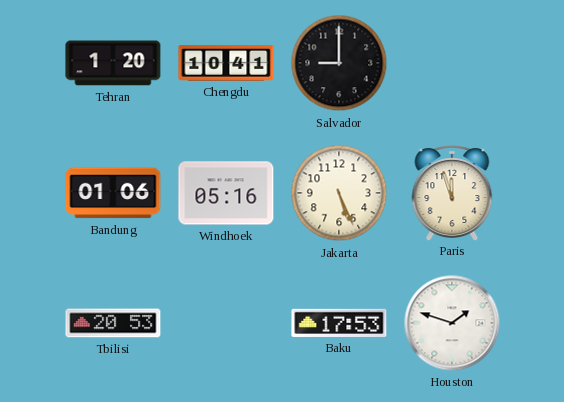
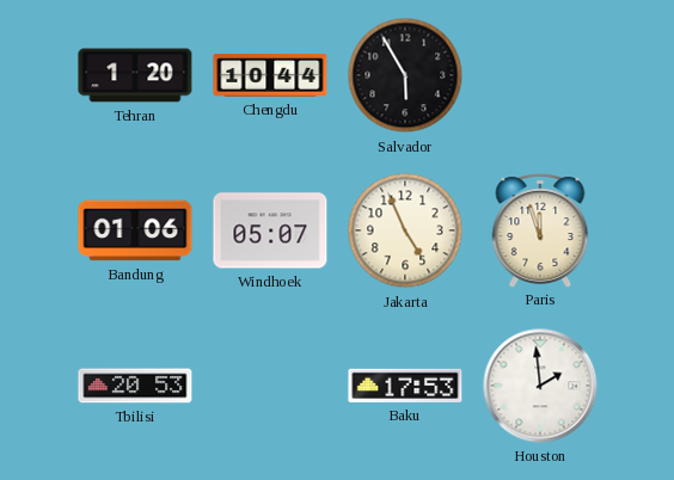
Chengdu: 10:41 -> 10:44
Salvador: 9:00 -> 5:55
Windhoek: 05:16 -> 05:07
Jakarta: 5:26 -> 4:56
Houston: 1:48 -> 1:59
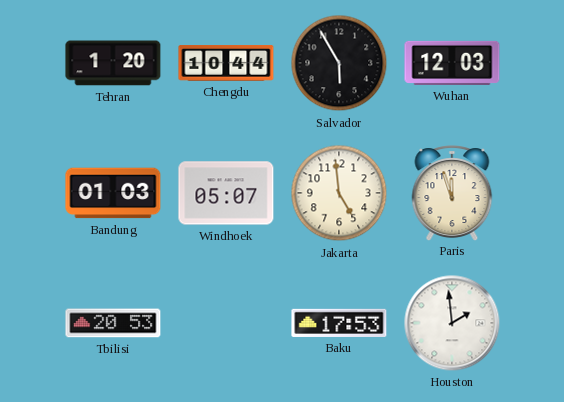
Wuhan: none -> 12:03
Bandung: 01:06 -> 01:03
Jakarta: 4:56 -> 4:59
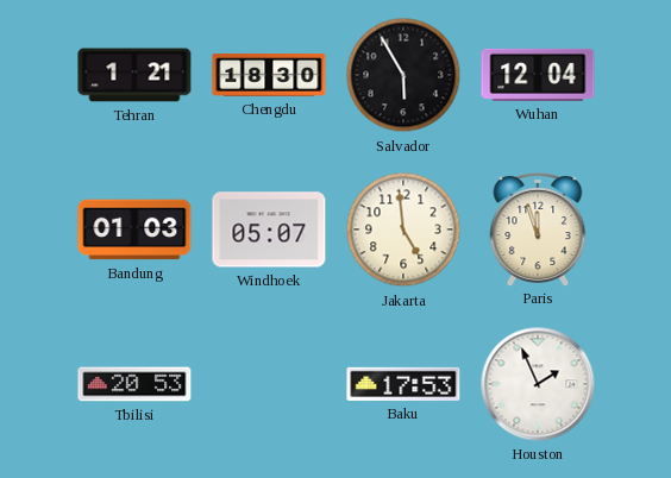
Tehran: 1:20 -> 1:21
Chengdu: 10:44 -> 18:30
Wuhan: 12:03 -> 12:04
Houston: 1:59 -> 1:56
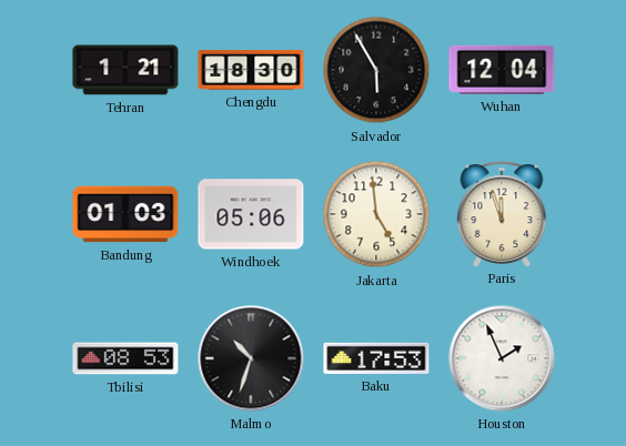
Windhoek: 05:07 -> 05:06
Tbilisi: 20:53 -> 08:53
Malmo: none -> 10:33
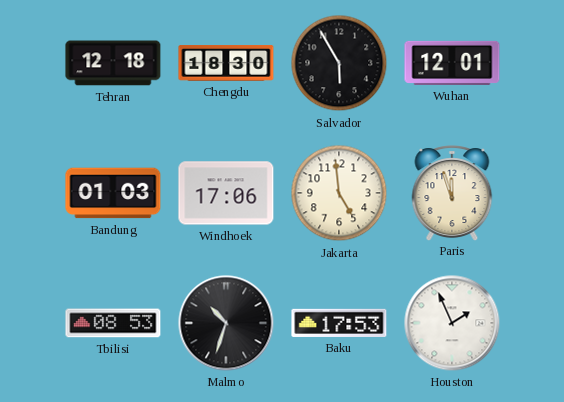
Tehran: 1:21 -> 12:18
Wuhan: 12:04 -> 12:01
Windhoek: 05:06 -> 17:06
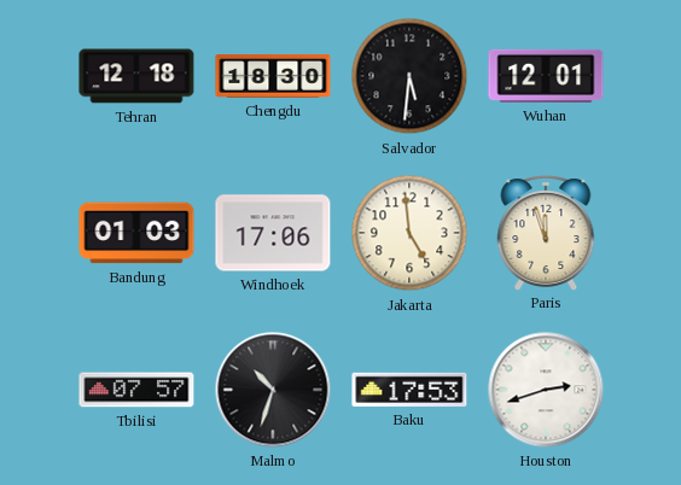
Salvador: 5:55 -> 5:31
Tbilisi: 08:53 -> 07:57
Houston: 1:56 -> 2:42
